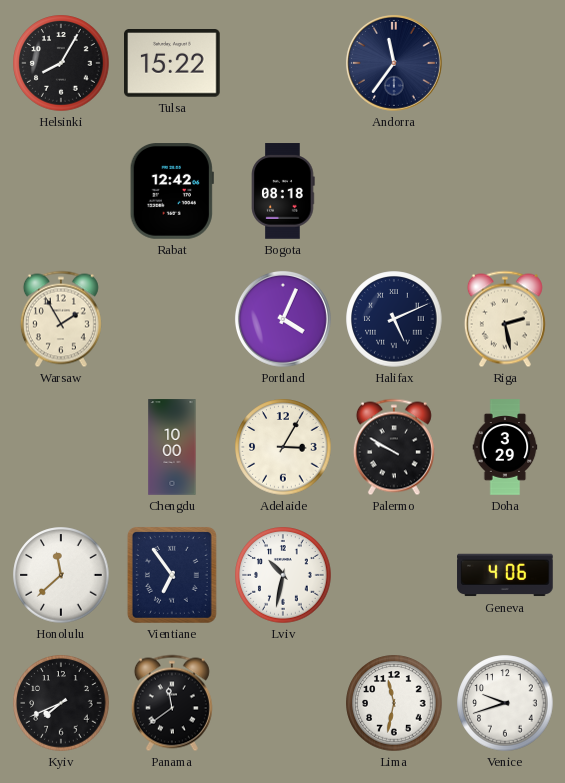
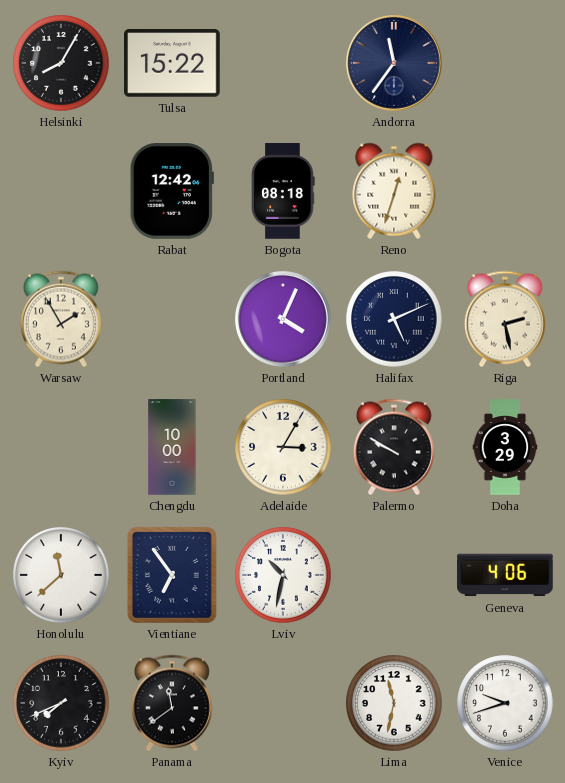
Reno: none -> 12:33
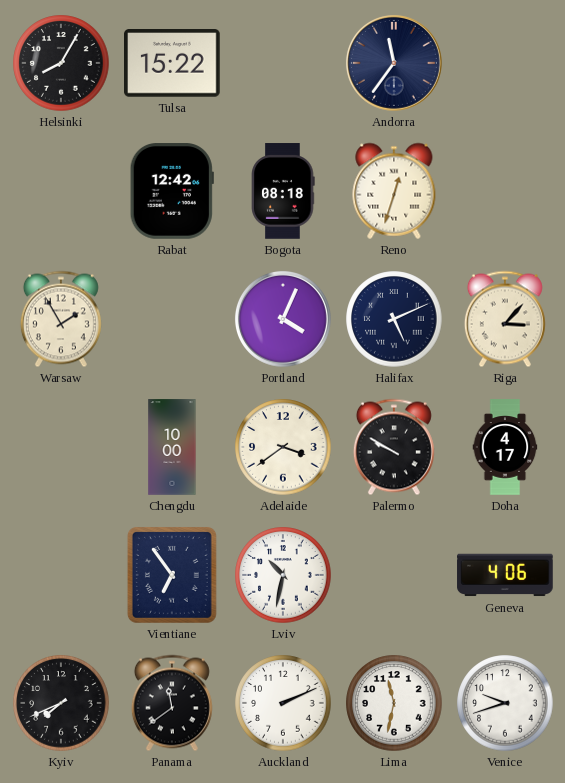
Riga: 2:28 -> 3:07
Adelaide: 3:05 -> 3:39
Doha: 3:29 -> 4:17
Honolulu: 11:38 -> none
Auckland: none -> 2:11
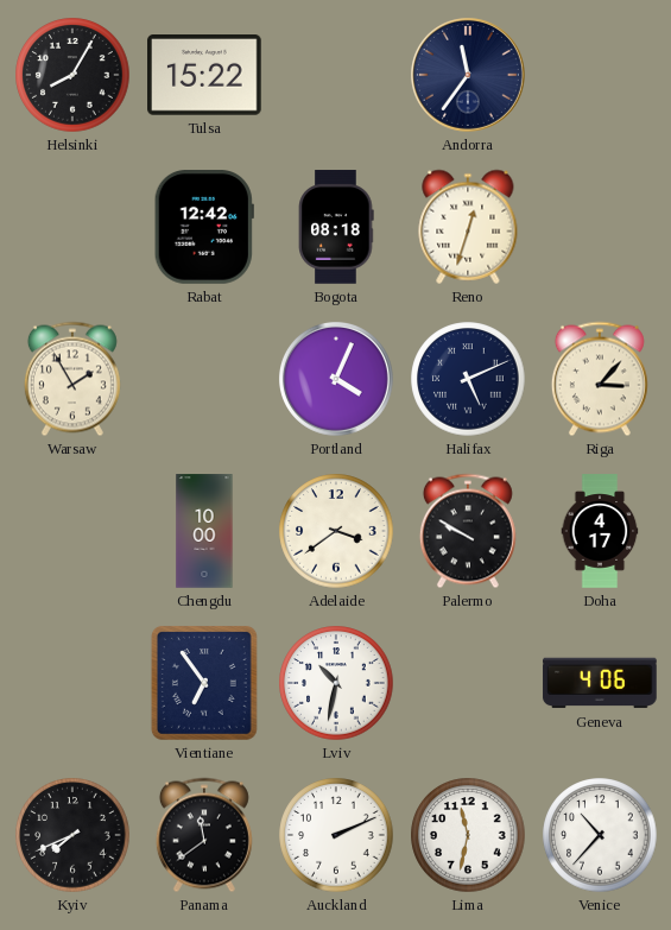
Venice: 9:42 -> 10:37
